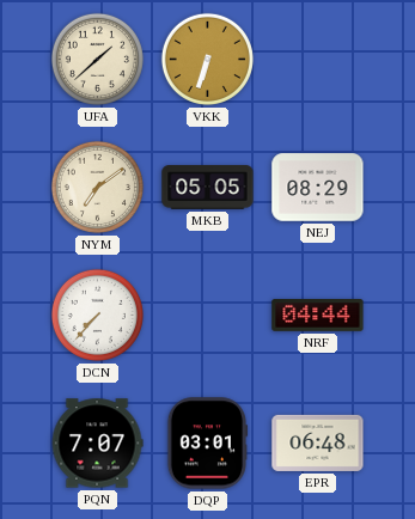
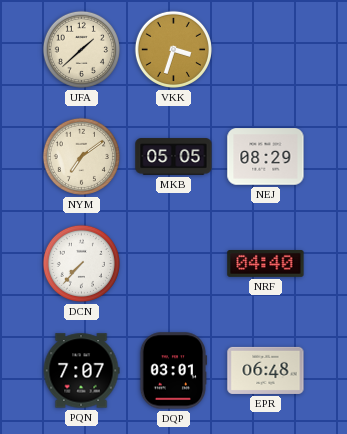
VKK: 6:33 -> 3:33
NRF: 04:44 -> 04:40
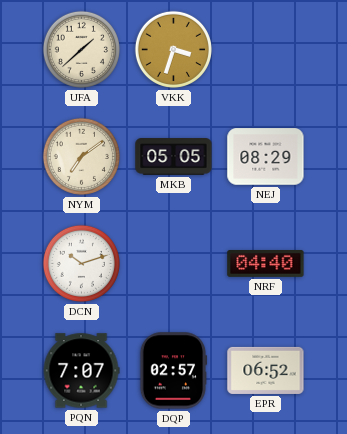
DCN: 7:37 -> 10:12
DQP: 03:01 -> 02:57
EPR: 06:48 -> 06:52
